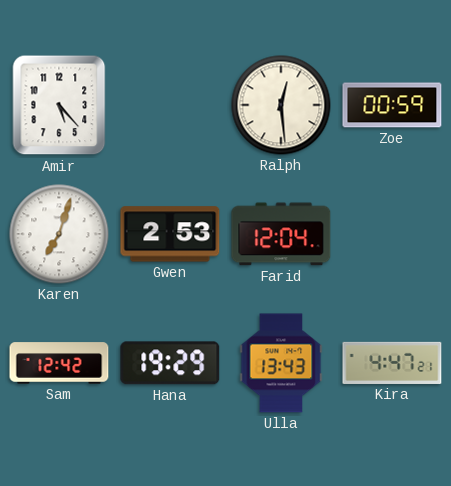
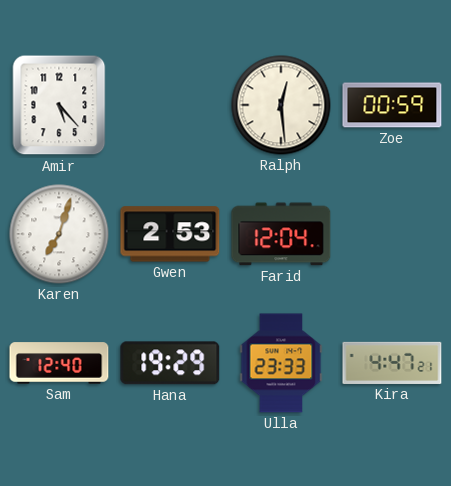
Sam: 12:42 -> 12:40
Ulla: 13:43 -> 23:33
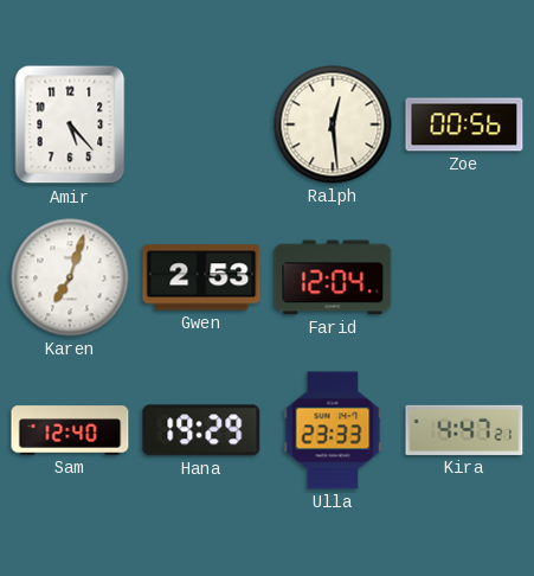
Zoe: 00:59 -> 00:56
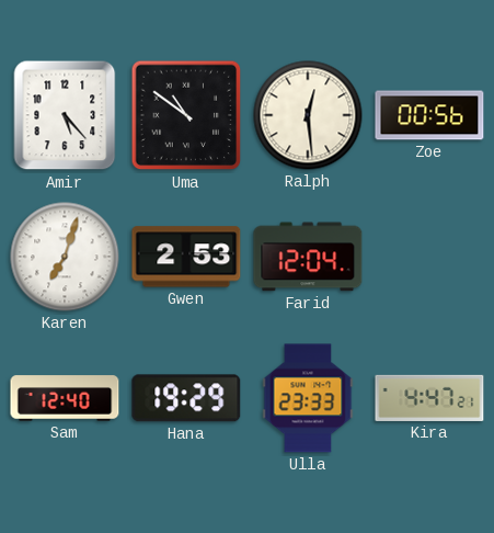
Uma: none -> 10:51
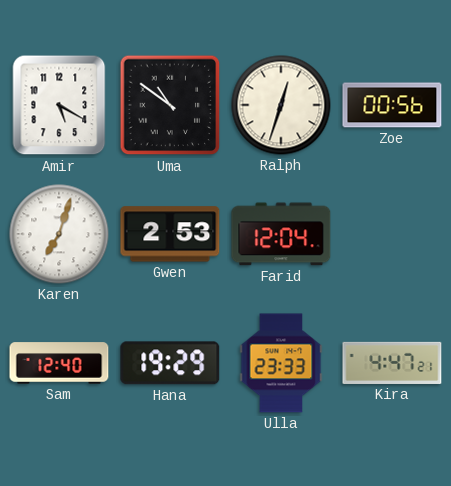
Amir: 5:23 -> 5:20
Ralph: 12:29 -> 12:33
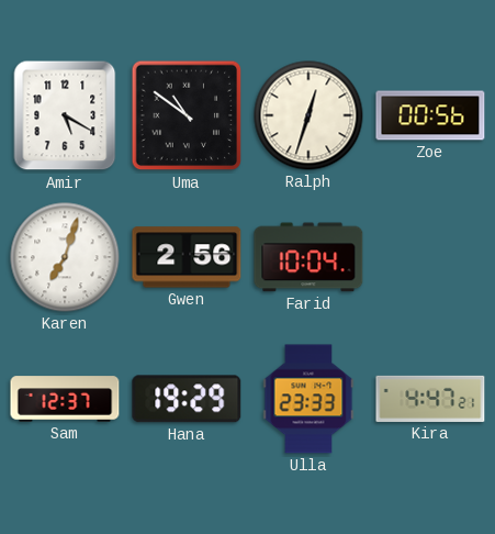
Gwen: 2:53 -> 2:56
Farid: 12:04 -> 10:04
Sam: 12:40 -> 12:37
